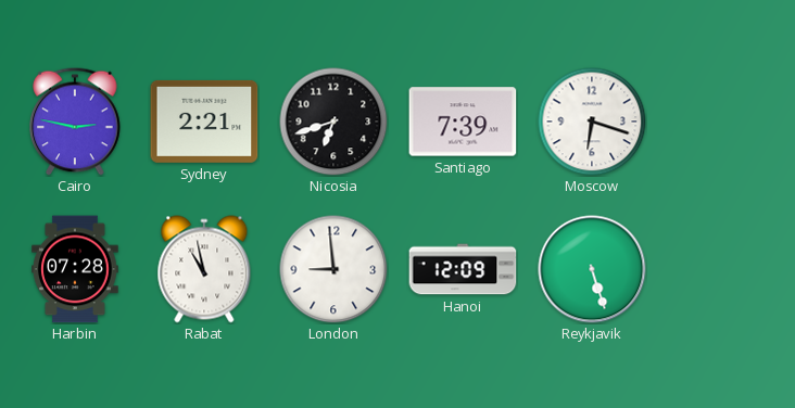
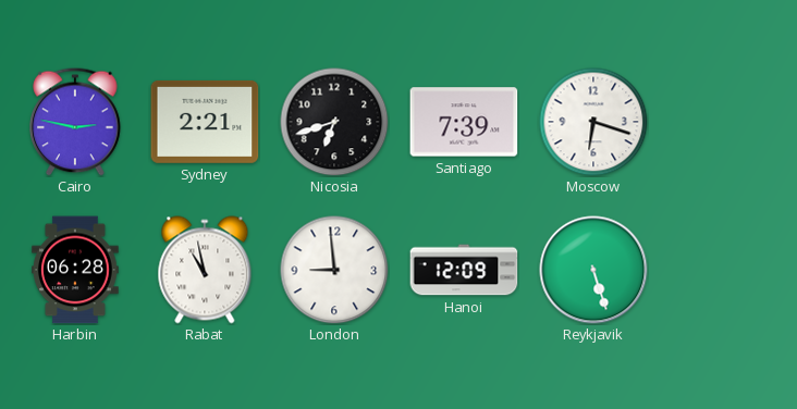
Harbin: 07:28 -> 06:28
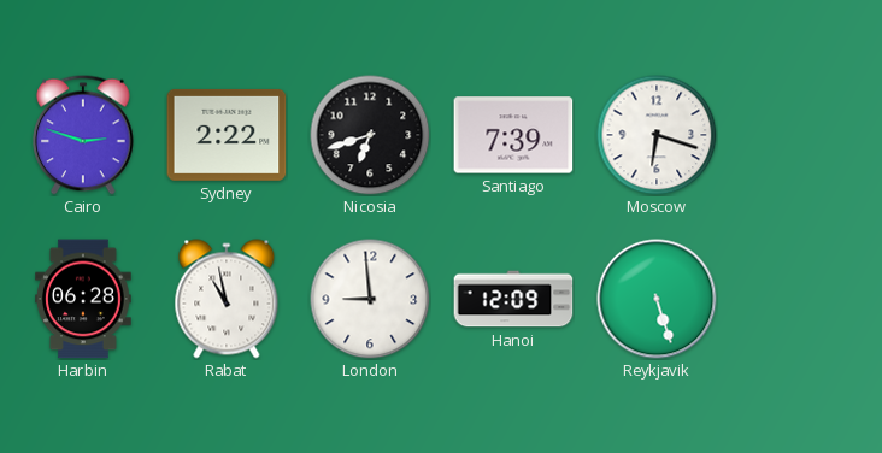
Cairo: 2:47 -> 2:48
Sydney: 2:21 -> 2:22
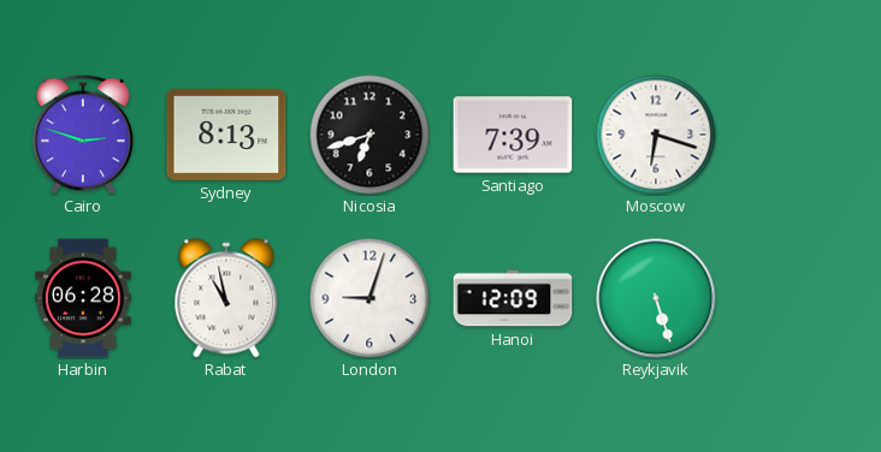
Sydney: 2:22 -> 8:13
London: 8:59 -> 9:03
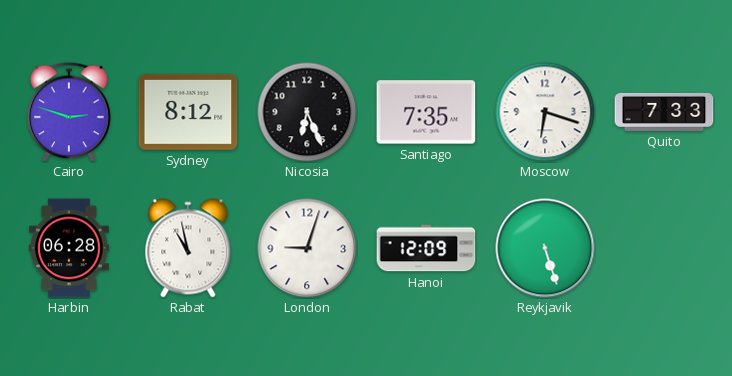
Sydney: 8:13 -> 8:12
Nicosia: 6:42 -> 6:26
Santiago: 7:39 -> 7:35
Quito: none -> 7:33
